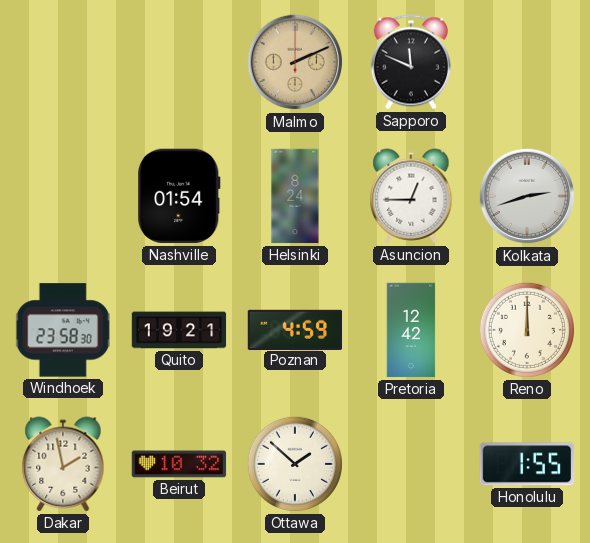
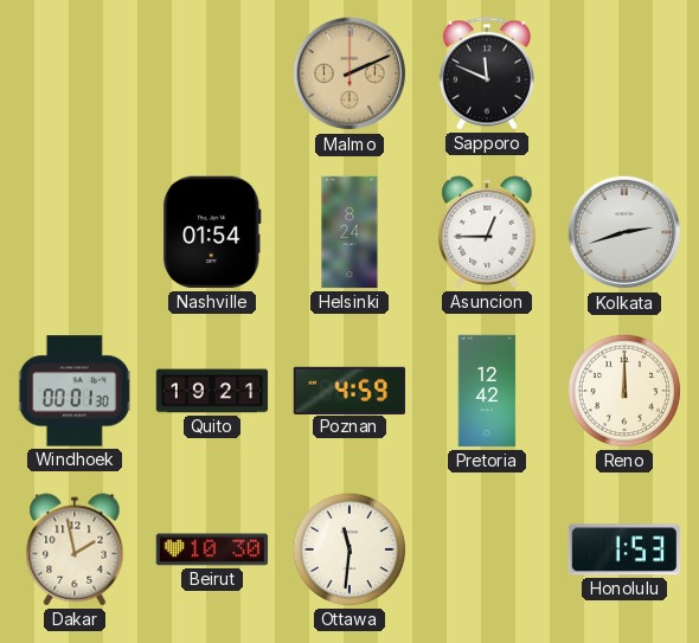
Windhoek: 23:58 -> 00:01
Beirut: 10:32 -> 10:30
Ottawa: 1:52 -> 11:31
Honolulu: 1:55 -> 1:53
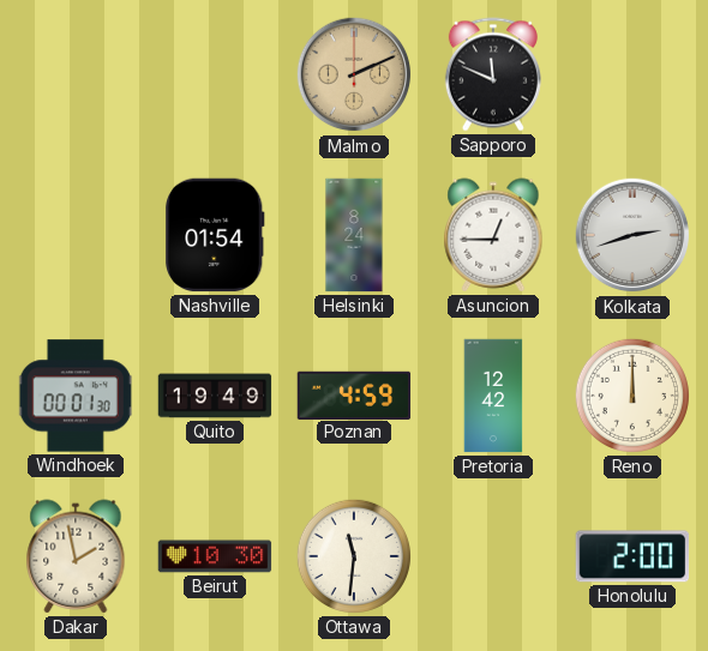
Quito: 19:21 -> 19:49
Honolulu: 1:53 -> 2:00
